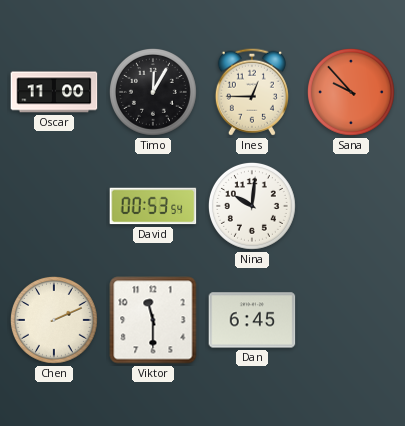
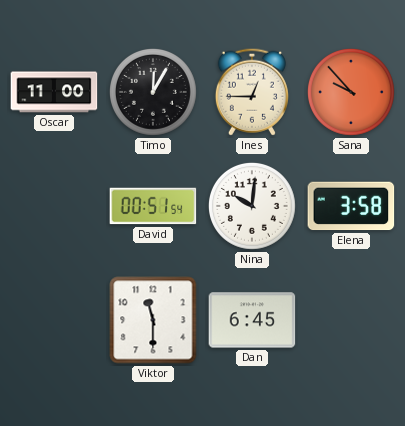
David: 00:53 -> 00:51
Elena: none -> 3:58
Chen: 2:11 -> none
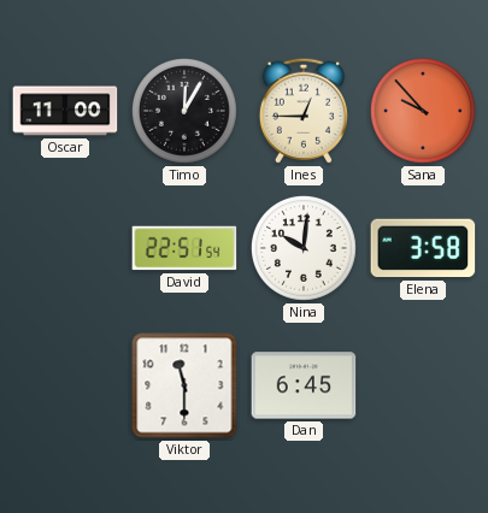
David: 00:51 -> 22:51
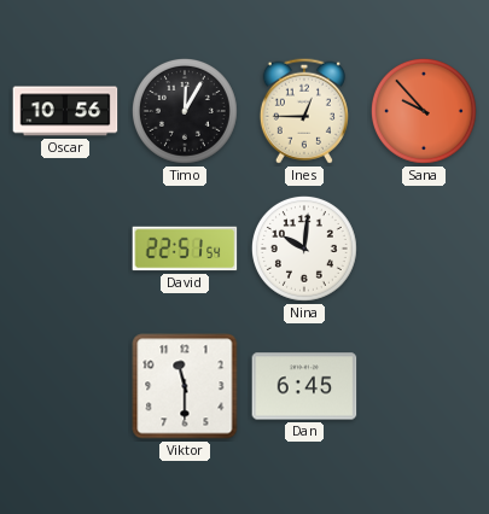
Oscar: 11:00 -> 10:56
Elena: 3:58 -> none
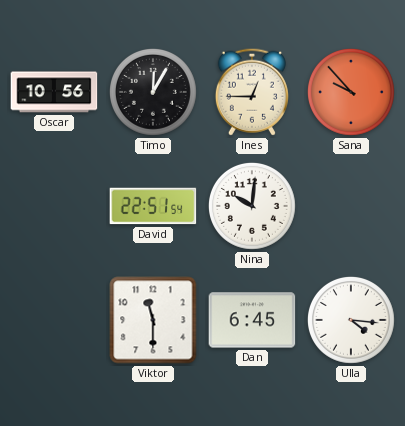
Ulla: none -> 4:16
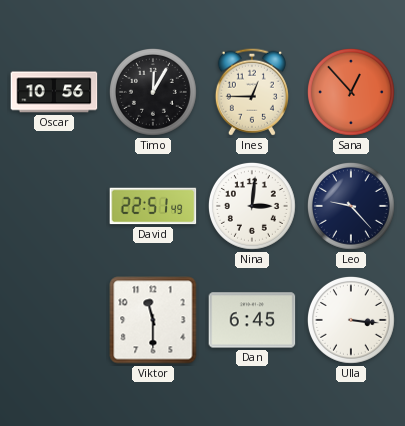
Sana: 9:53 -> 12:53
David: 22:51:54 -> 22:51:49
Nina: 10:01 -> 3:01
Leo: none -> 9:23
Ulla: 4:16 -> 3:16
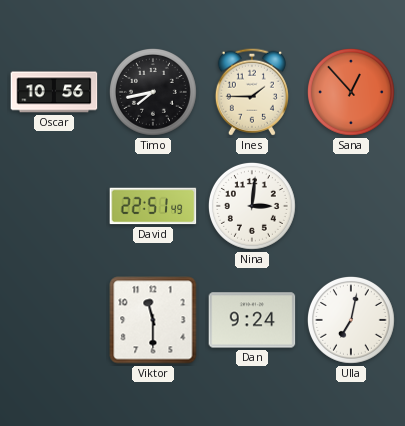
Timo: 12:05 -> 7:43
Ines: 12:45 -> 1:45
Leo: 9:23 -> none
Dan: 6:45 -> 9:24
Ulla: 3:16 -> 7:02
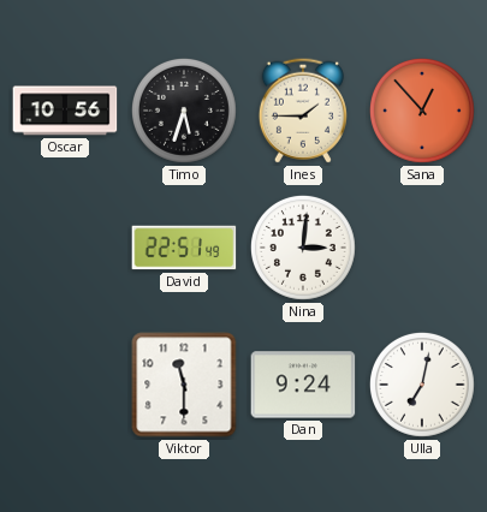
Timo: 7:43 -> 5:33
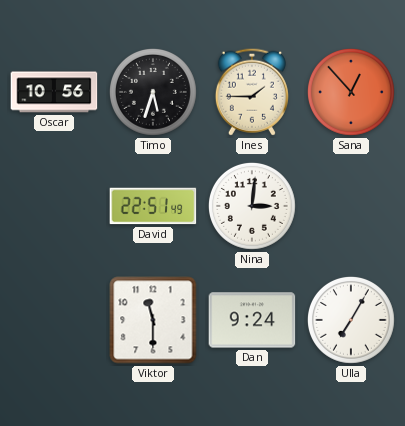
Ulla: 7:02 -> 7:05
